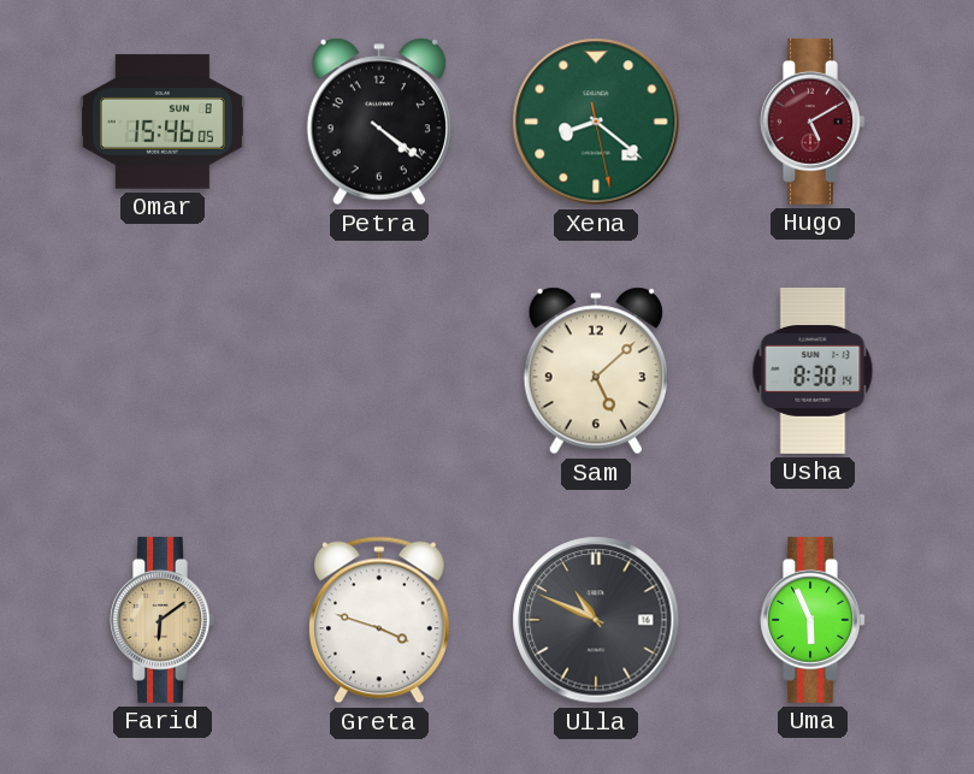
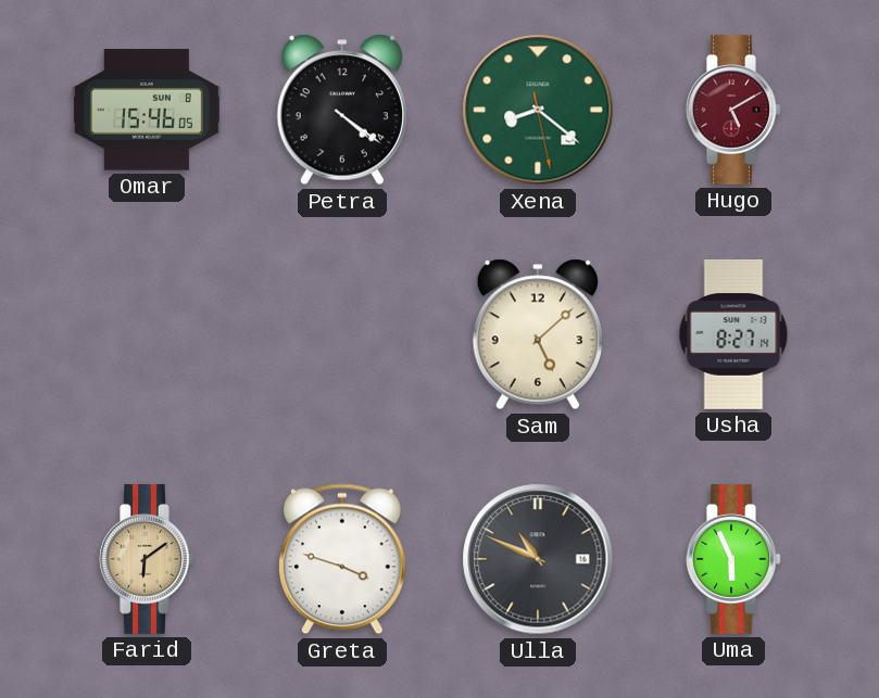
Usha: 8:30 -> 8:27
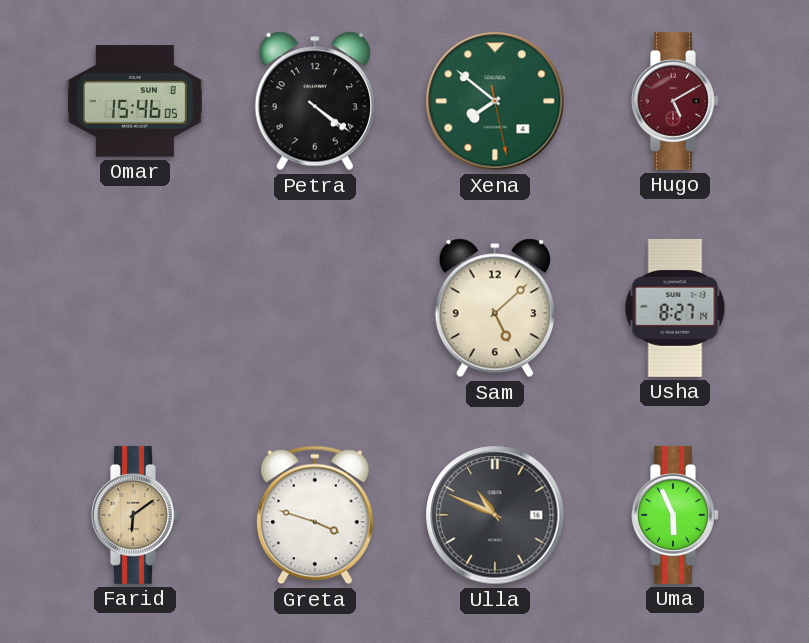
Xena: 8:21 -> 7:51
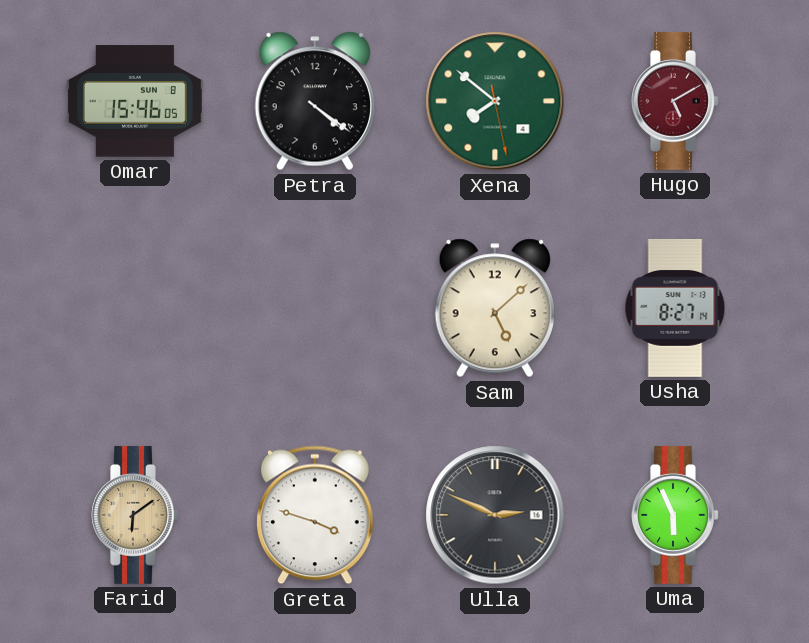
Ulla: 10:49 -> 2:49
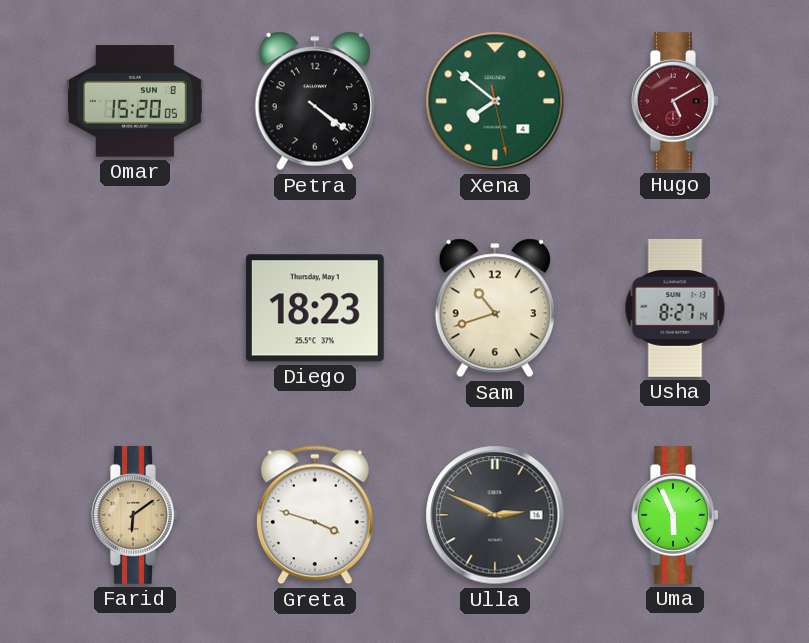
Omar: 15:46 -> 15:20
Diego: none -> 18:23
Sam: 5:08 -> 10:42
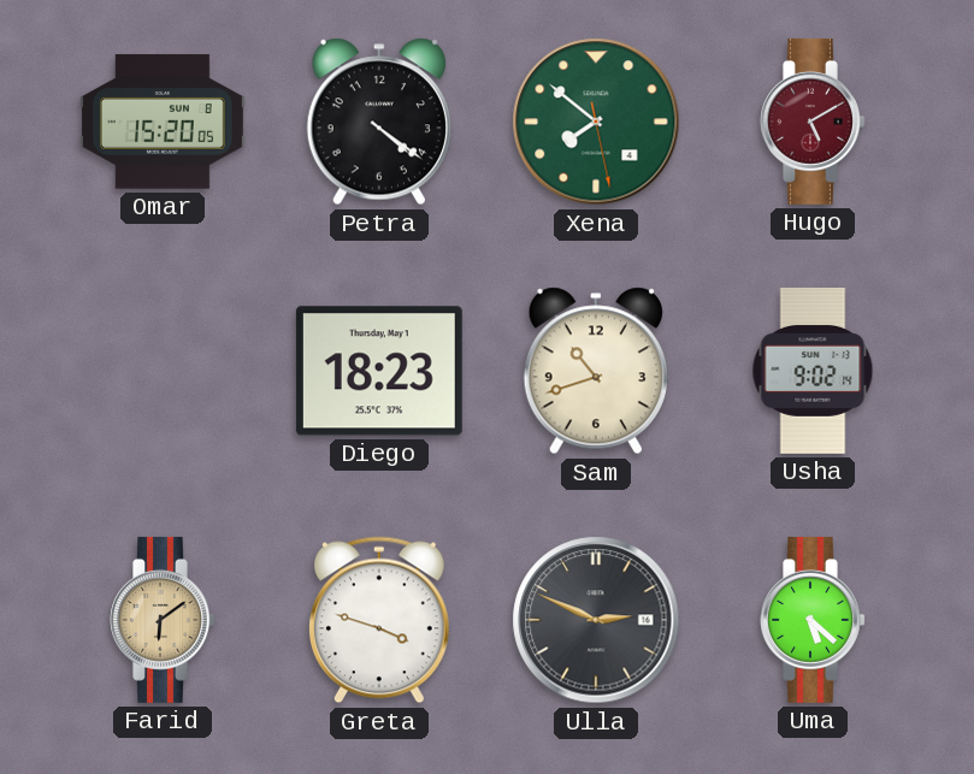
Usha: 8:27 -> 9:02
Uma: 5:56 -> 5:22
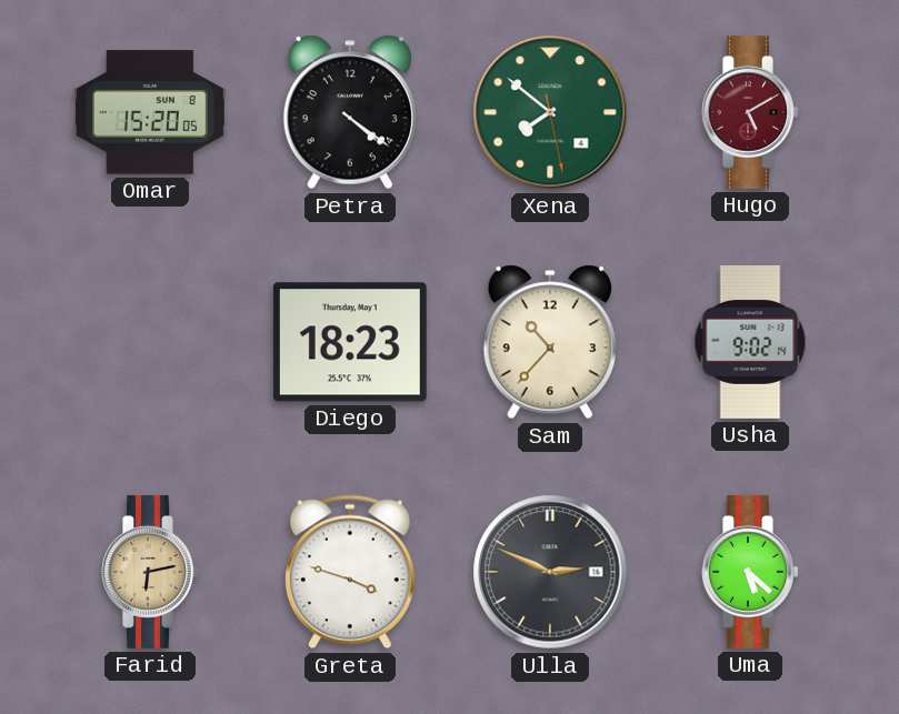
Sam: 10:42 -> 10:37
Farid: 6:09 -> 6:13
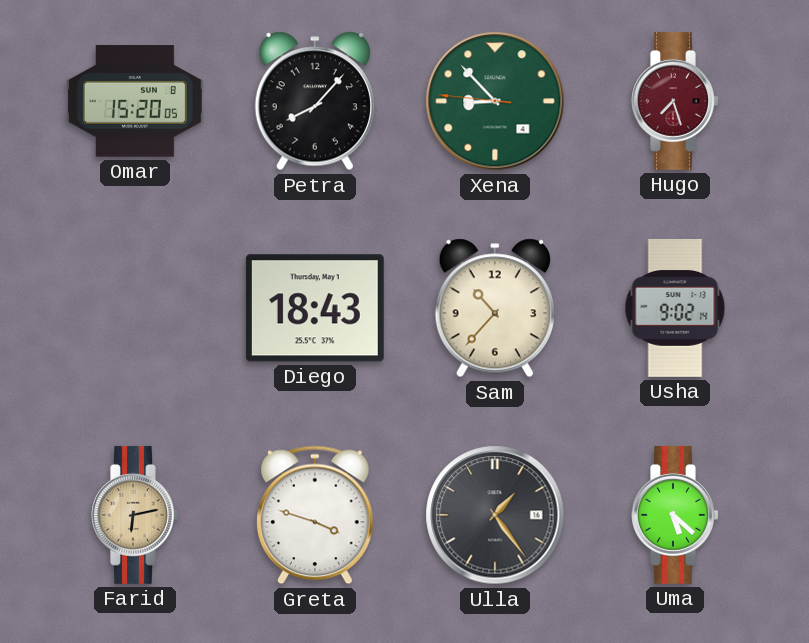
Petra: 4:21 -> 8:07
Xena: 7:51 -> 8:52
Hugo: 5:10 -> 7:27
Diego: 18:23 -> 18:43
Ulla: 2:49 -> 1:24
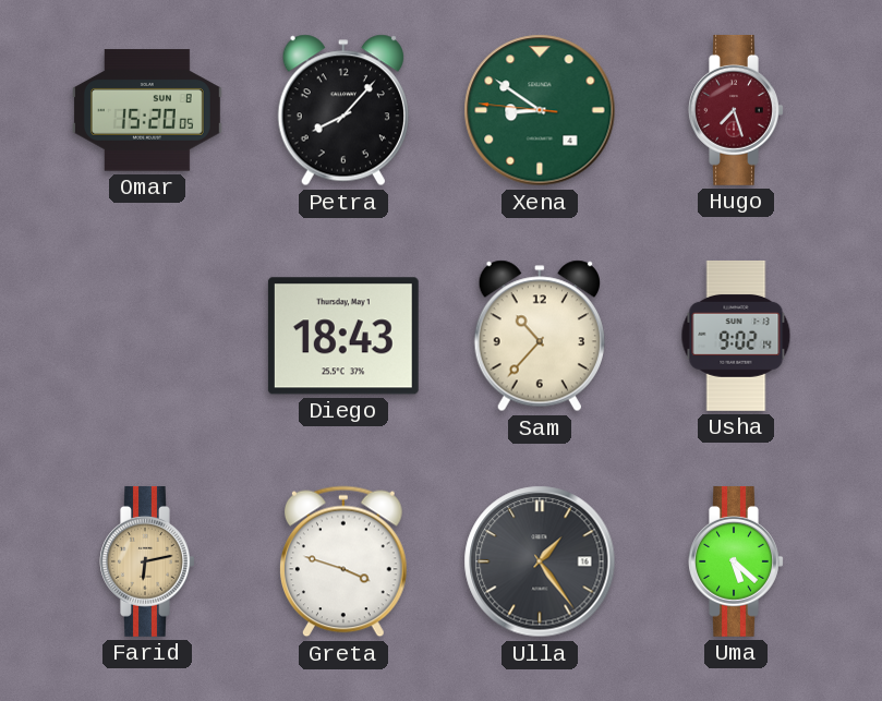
Xena: 8:52 -> 8:50
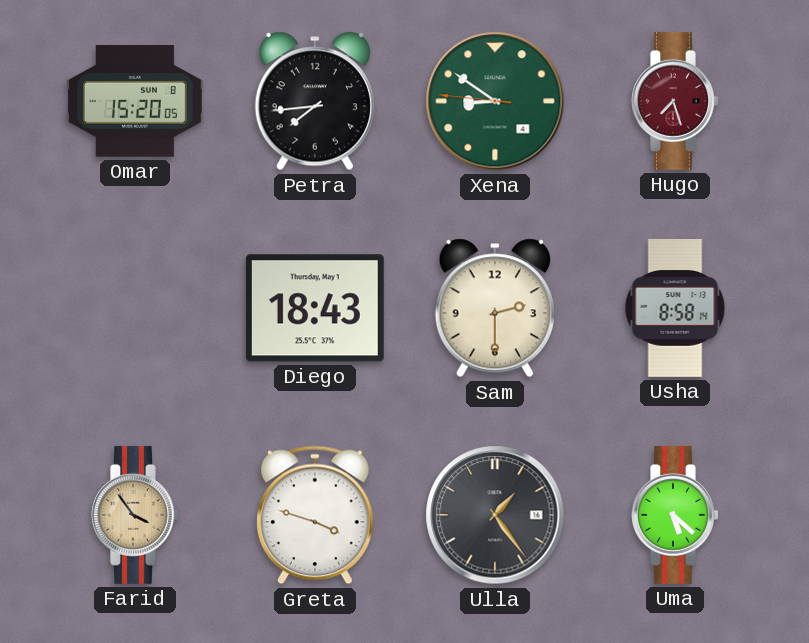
Petra: 8:07 -> 7:44
Sam: 10:37 -> 2:30
Usha: 9:02 -> 8:58
Farid: 6:13 -> 3:54
